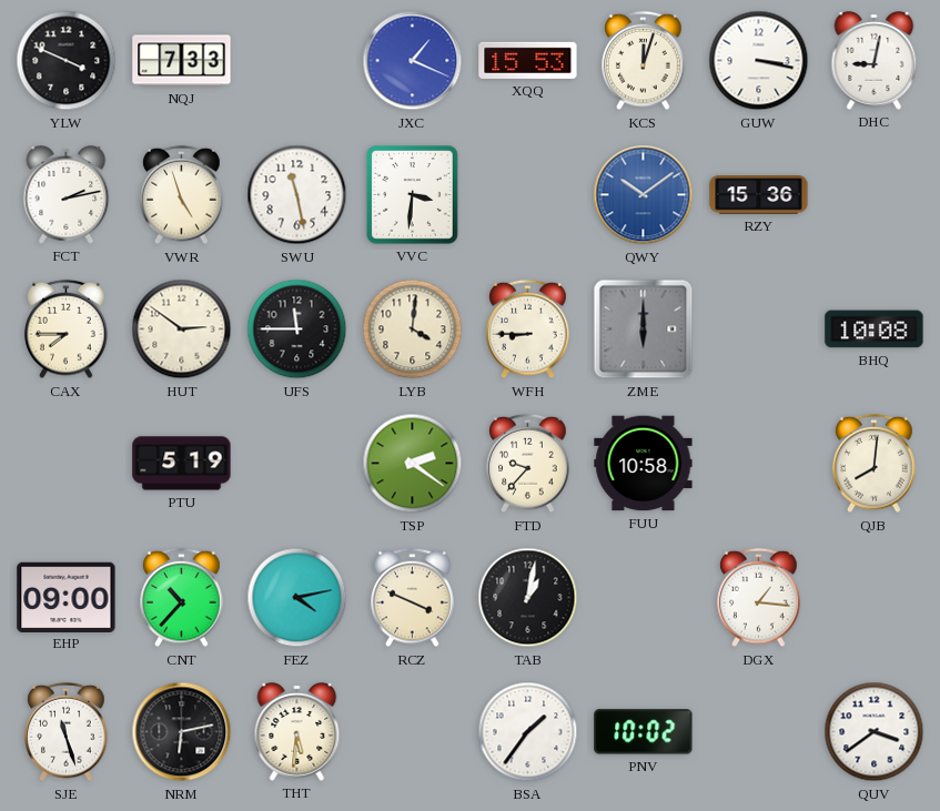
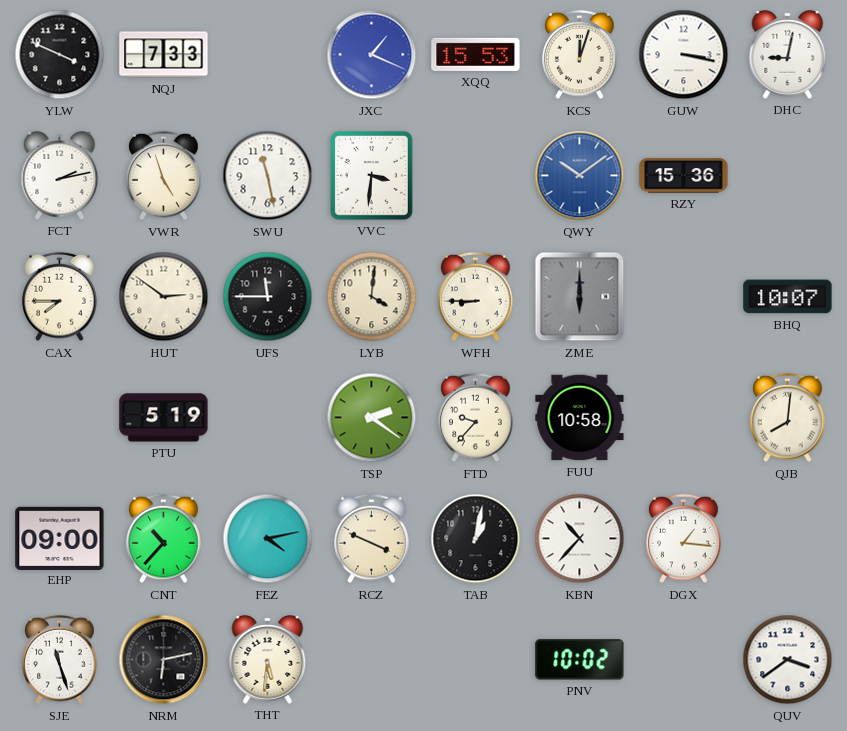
BHQ: 10:08 -> 10:07
KBN: none -> 10:37
BSA: 1:36 -> none
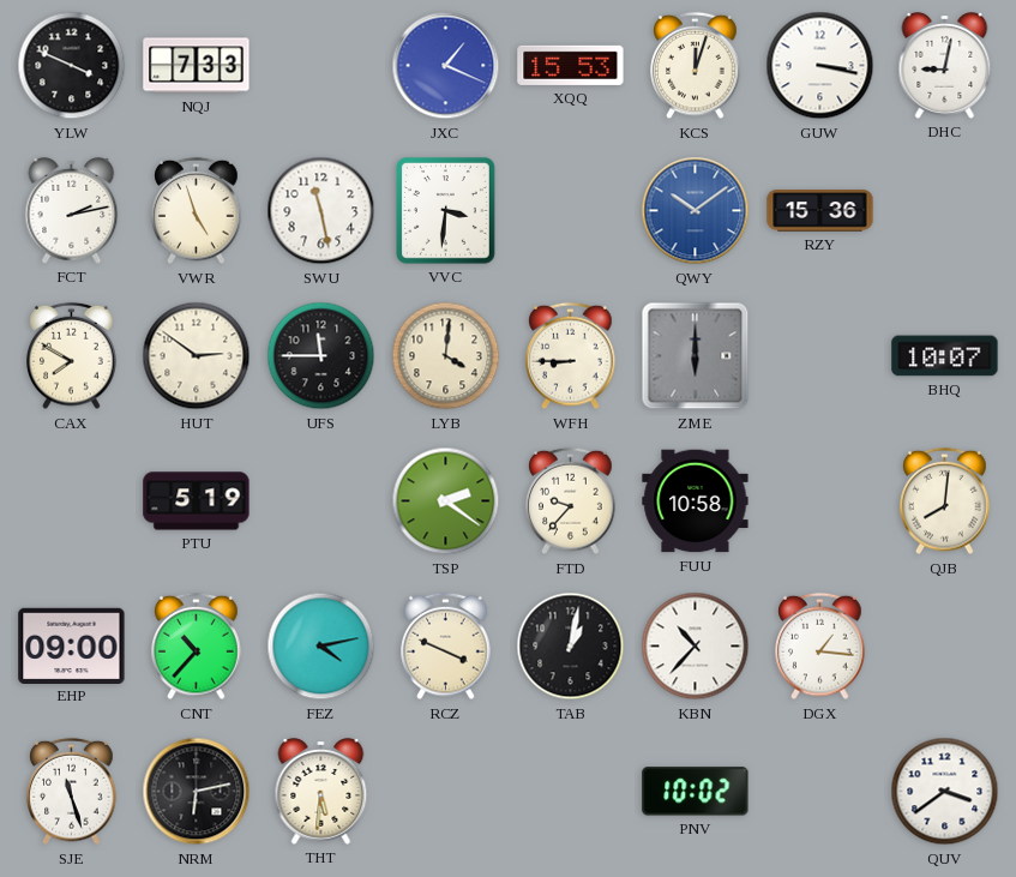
CAX: 7:45 -> 7:50
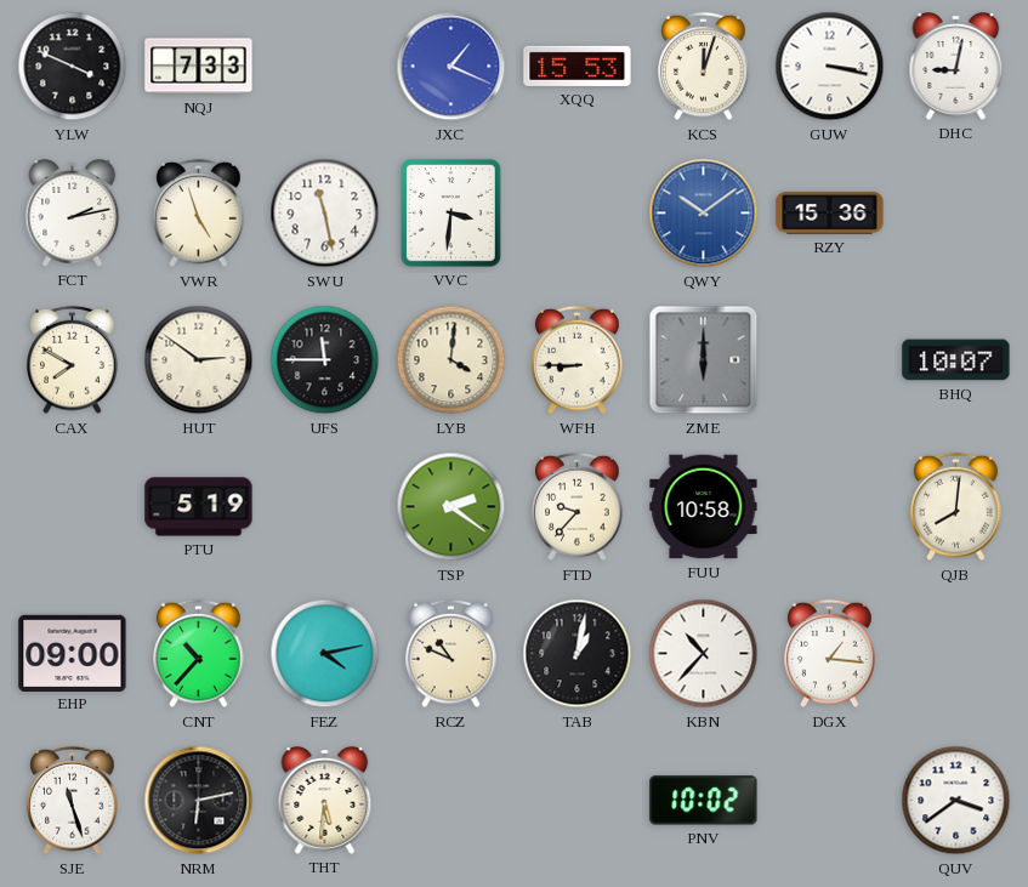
RCZ: 3:49 -> 10:49
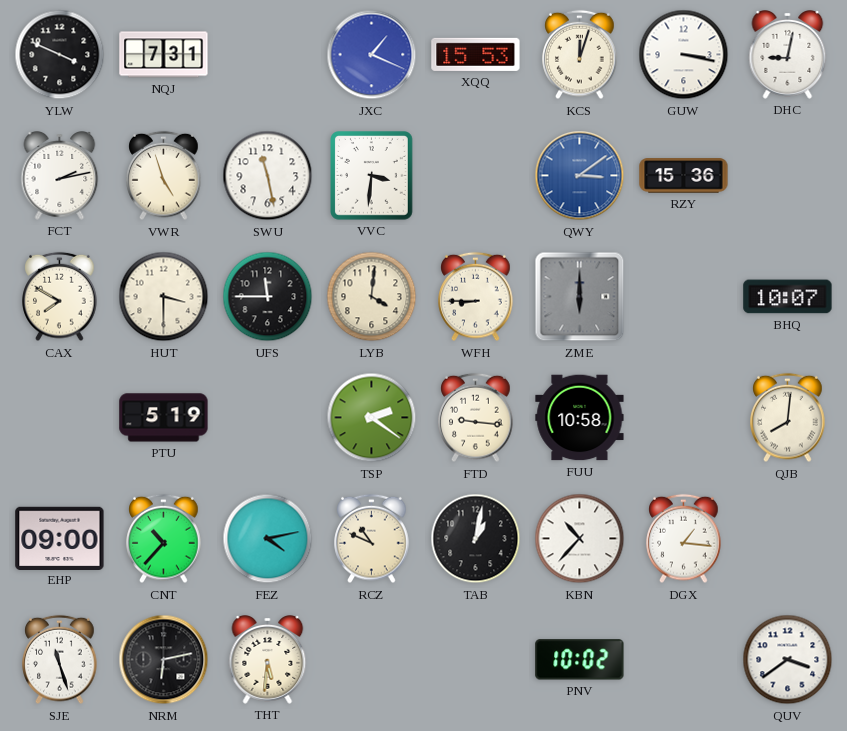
NQJ: 7:33 -> 7:31
QWY: 10:09 -> 3:09
HUT: 2:51 -> 3:30
FTD: 9:37 -> 9:16
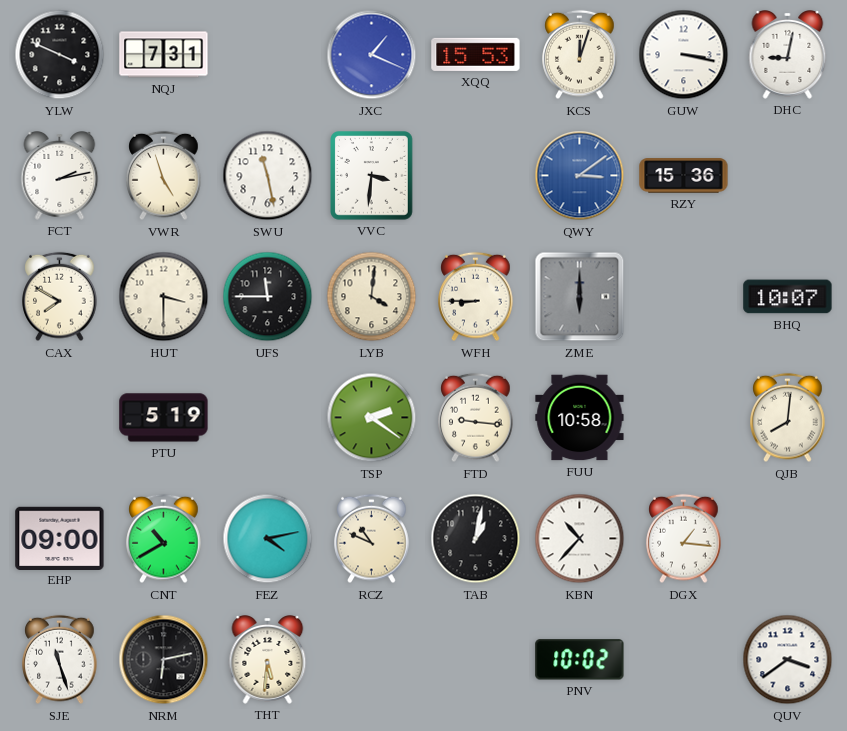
CNT: 10:37 -> 10:40
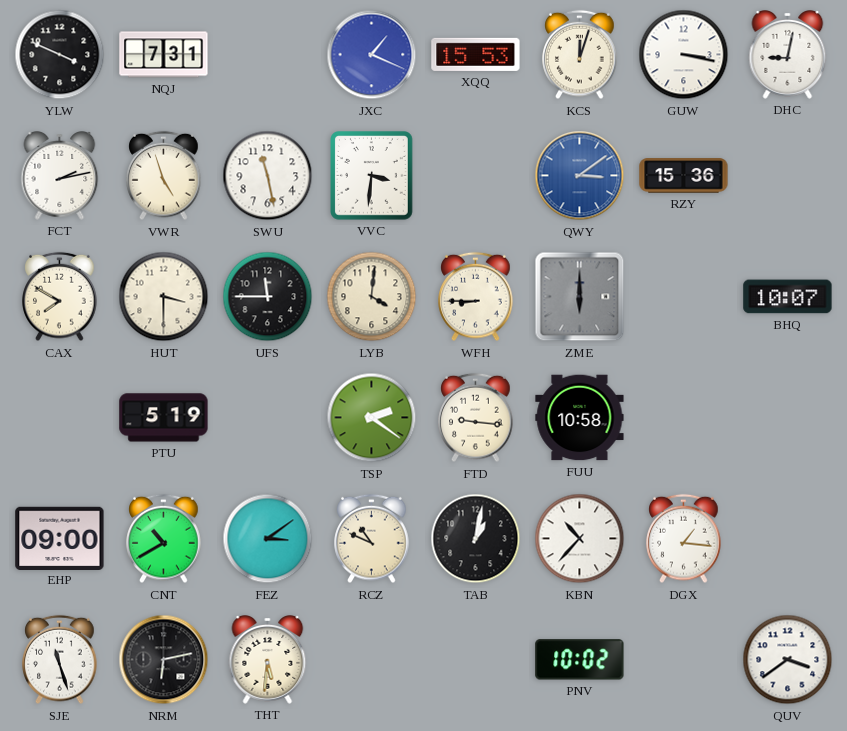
QJB: 8:01 -> none
FEZ: 4:13 -> 3:09
